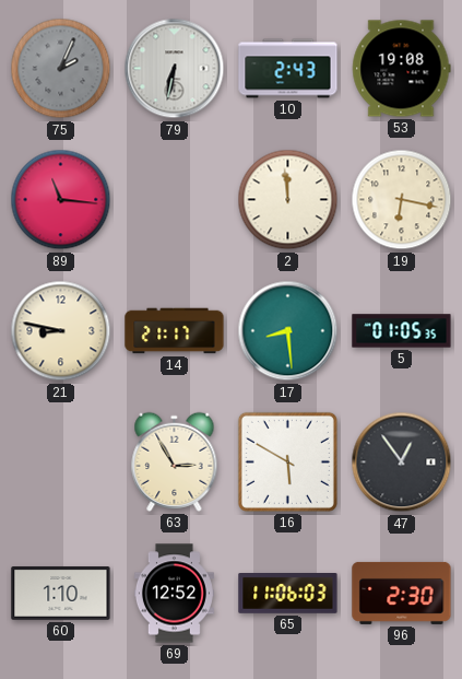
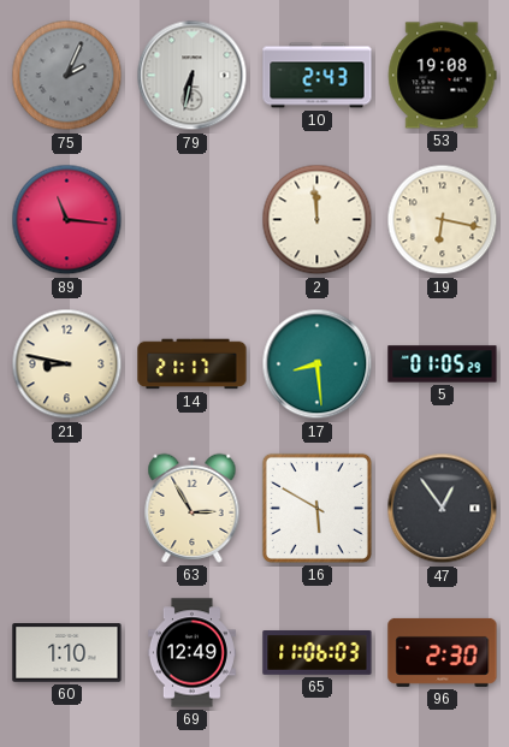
5: 01:05:35 -> 01:05:29
69: 12:52 -> 12:49
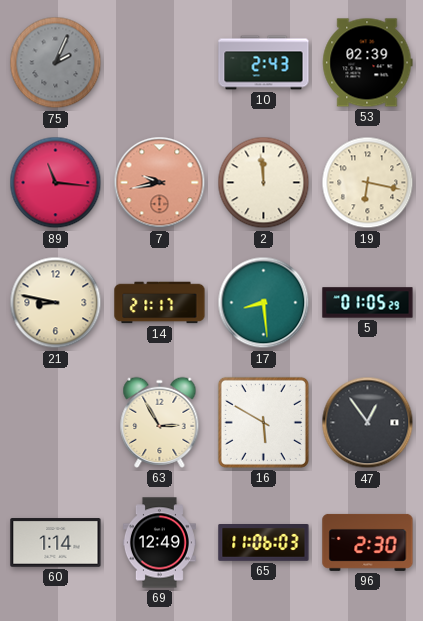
79: 6:32 -> none
53: 19:08 -> 02:39
7: none -> 9:43
60: 1:10 -> 1:14
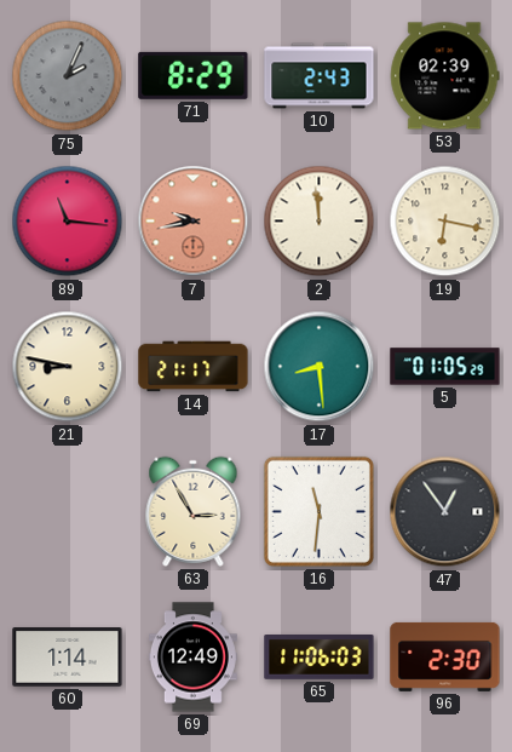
71: none -> 8:29
16: 5:50 -> 11:31
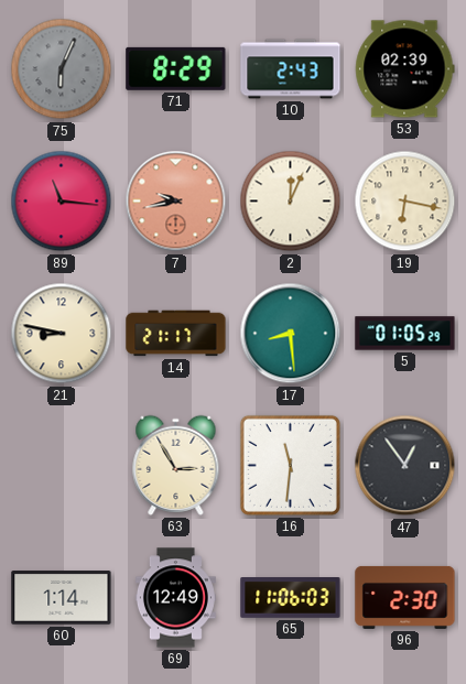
75: 2:04 -> 6:04
2: 11:59 -> 12:04
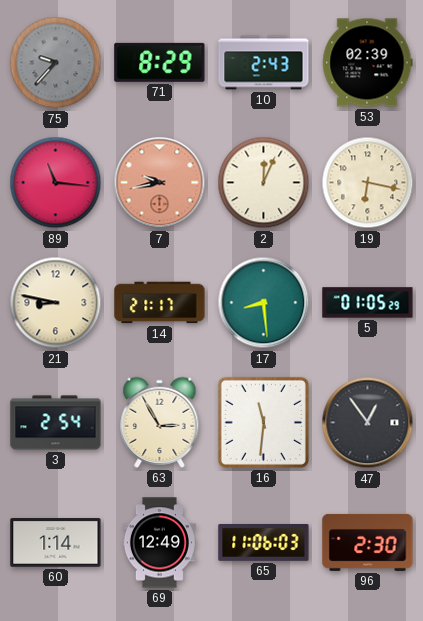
75: 6:04 -> 9:37
3: none -> 2:54
